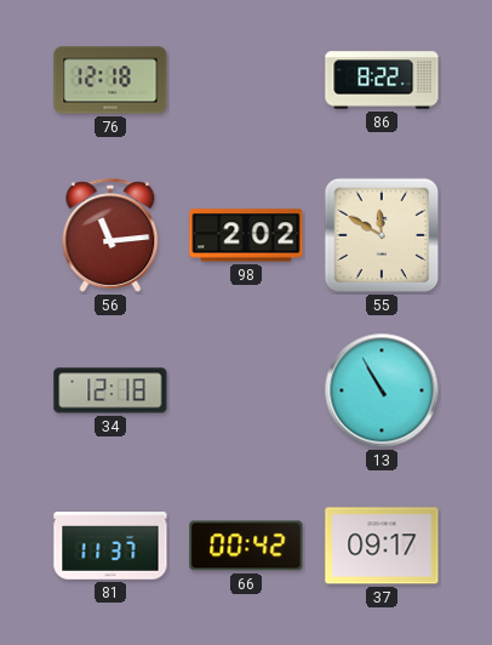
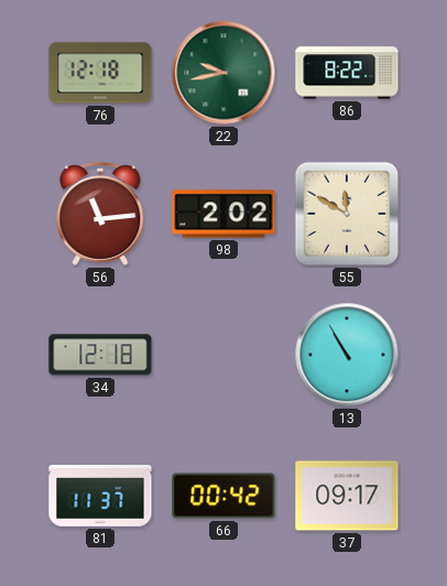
22: none -> 9:43
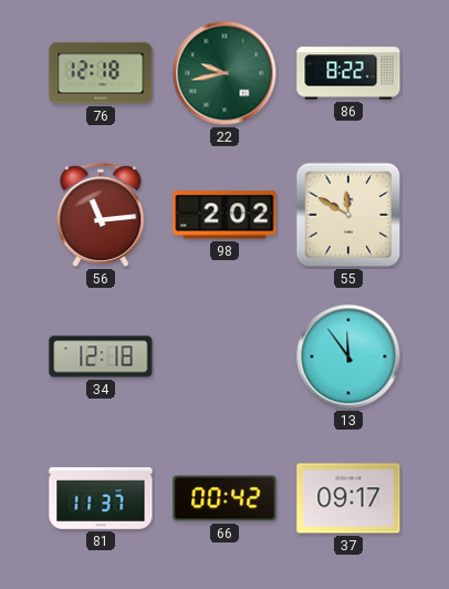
13: 10:55 -> 11:54
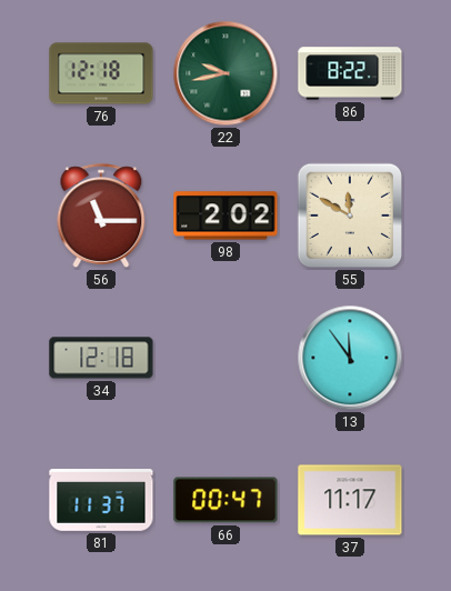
56: 11:14 -> 11:15
66: 00:42 -> 00:47
37: 09:17 -> 11:17
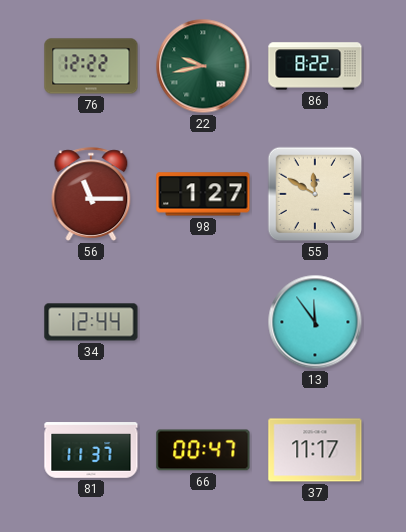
76: 12:18 -> 12:22
98: 2:02 -> 1:27
34: 12:18 -> 12:44
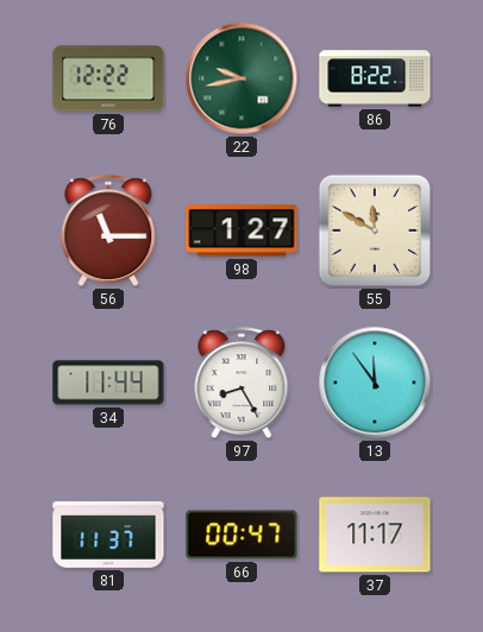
34: 12:44 -> 11:44
97: none -> 8:25
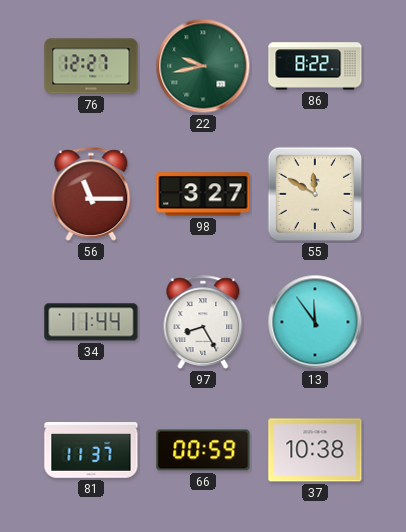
76: 12:22 -> 12:27
98: 1:27 -> 3:27
66: 00:47 -> 00:59
37: 11:17 -> 10:38
